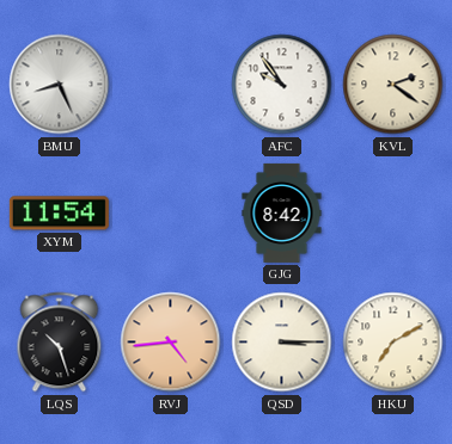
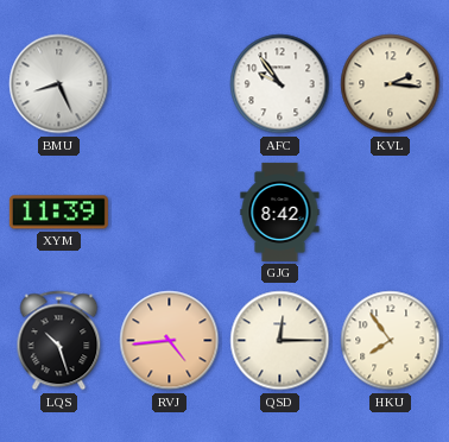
KVL: 2:21 -> 2:16
XYM: 11:54 -> 11:39
QSD: 3:15 -> 12:15
HKU: 7:10 -> 7:54
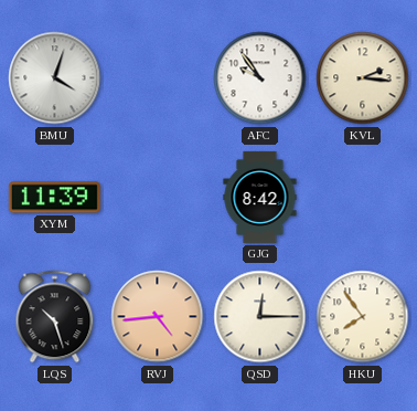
BMU: 8:26 -> 4:03
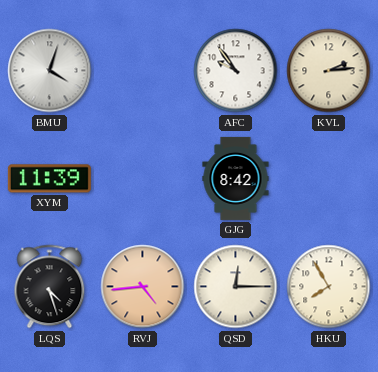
KVL: 2:16 -> 2:14
LQS: 10:27 -> 4:27
HKU: 7:54 -> 7:55
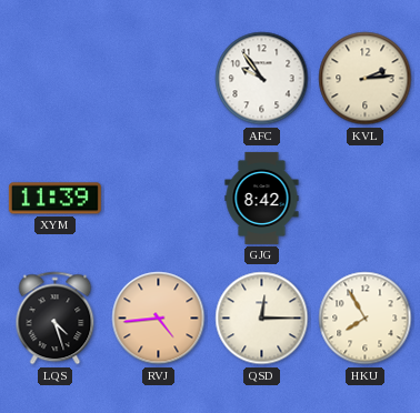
BMU: 4:03 -> none
